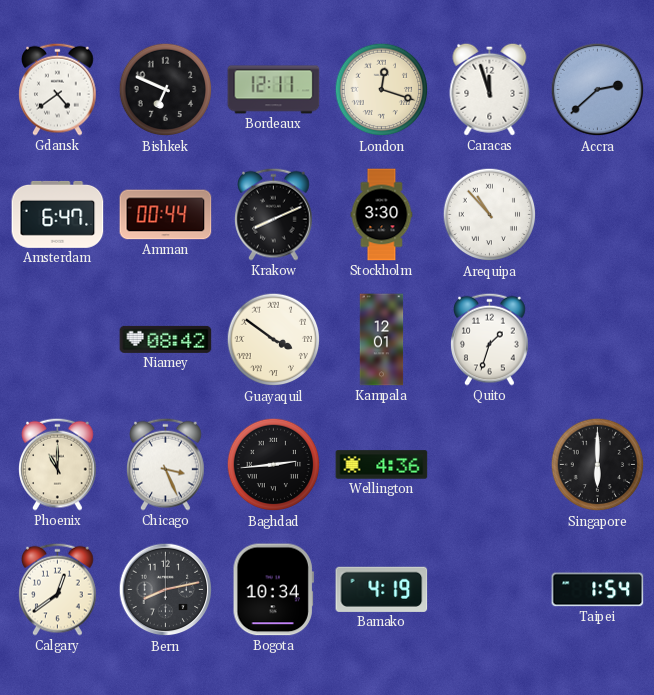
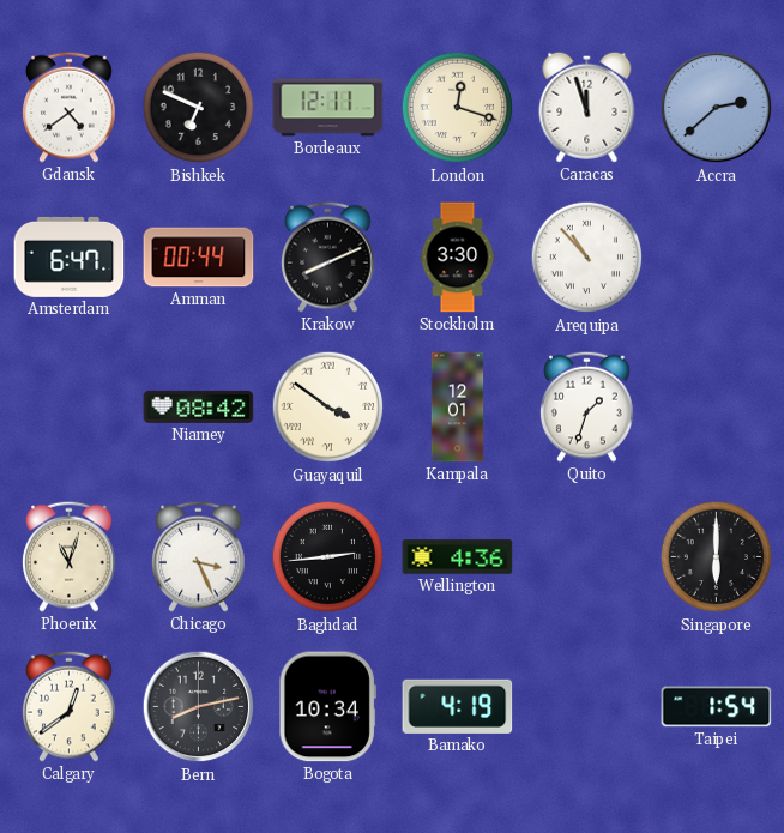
Phoenix: 11:00 -> 11:03
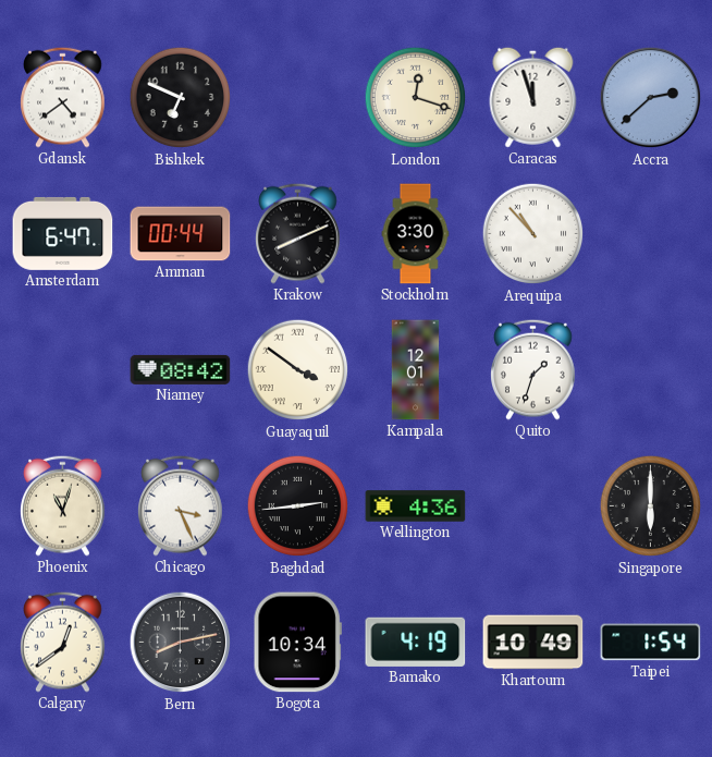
Bordeaux: 12:11 -> none
Khartoum: none -> 10:49
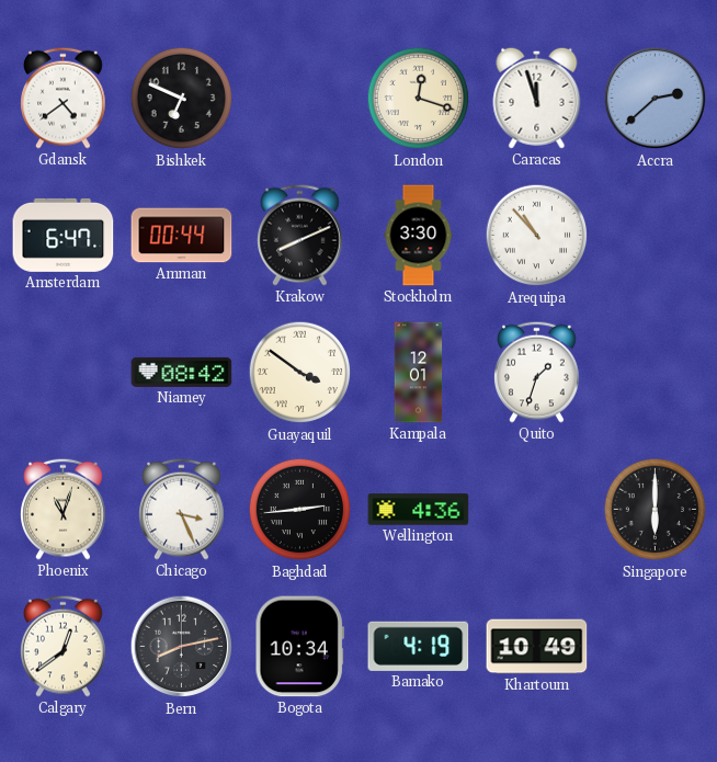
Taipei: 1:54 -> none
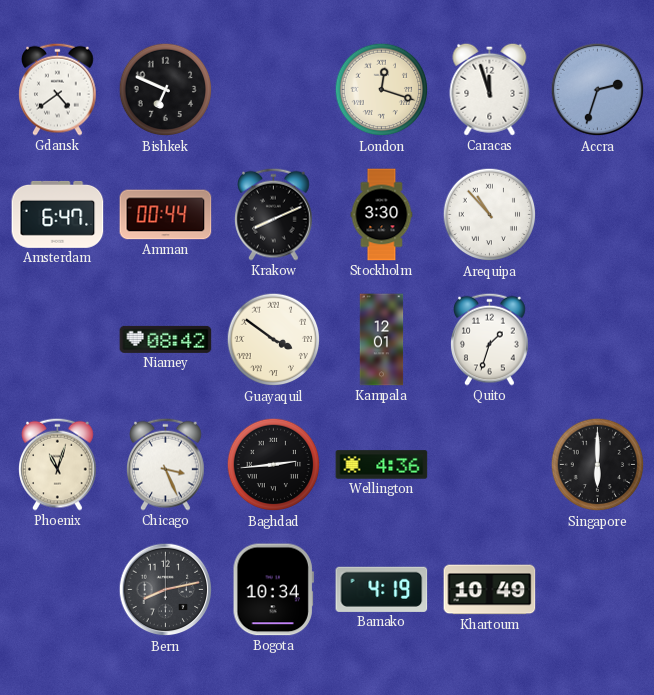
Accra: 2:38 -> 2:33
Calgary: 12:39 -> none
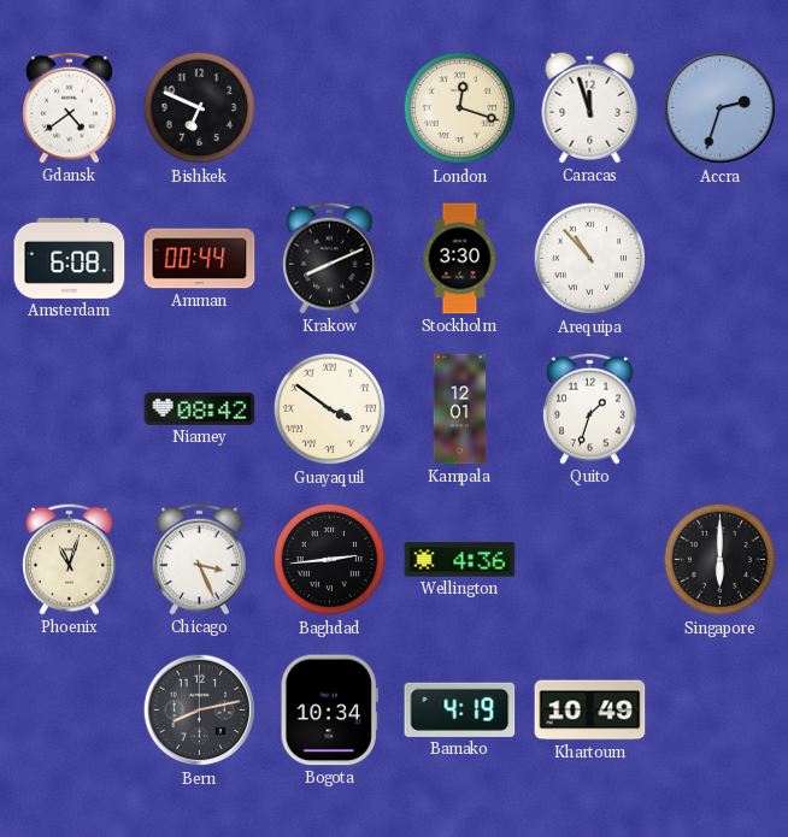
Amsterdam: 6:47 -> 6:08
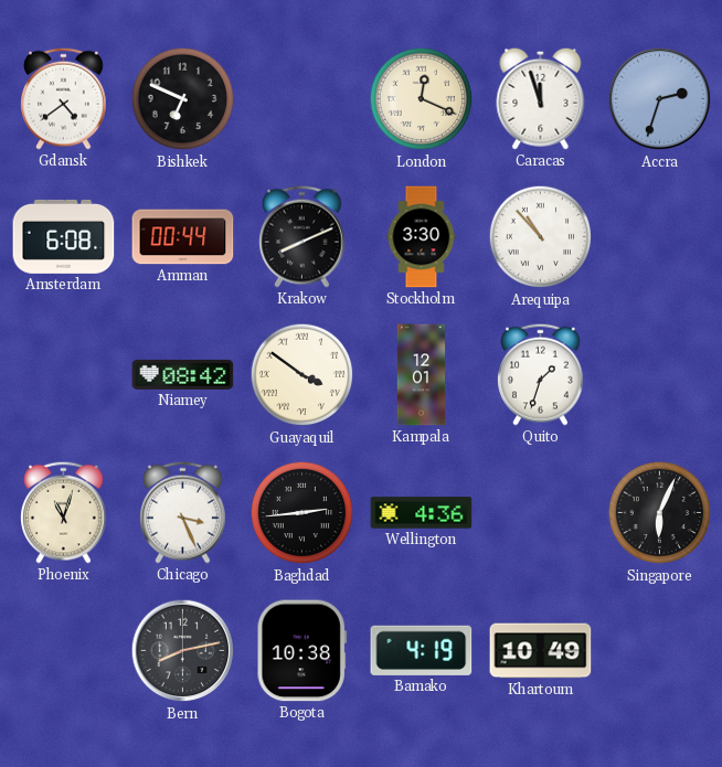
London: 12:18 -> 12:19
Singapore: 6:00 -> 6:04
Bogota: 10:34 -> 10:38
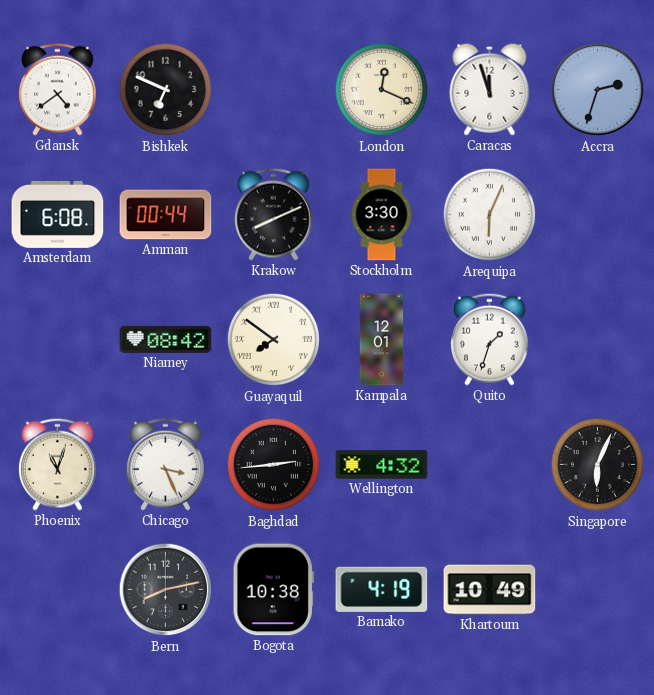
Arequipa: 10:53 -> 6:04
Guayaquil: 3:51 -> 7:51
Wellington: 4:36 -> 4:32
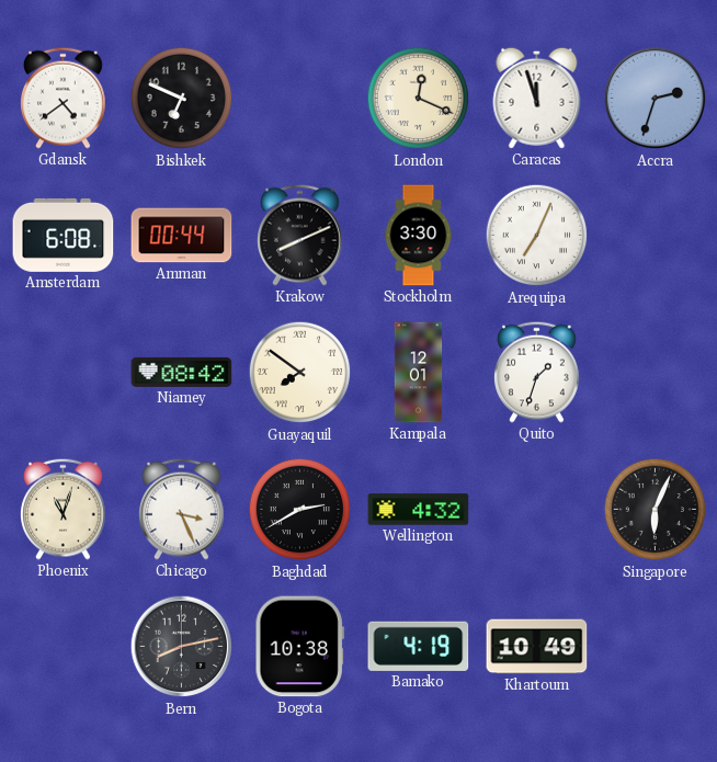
Arequipa: 6:04 -> 7:04
Baghdad: 2:44 -> 2:40
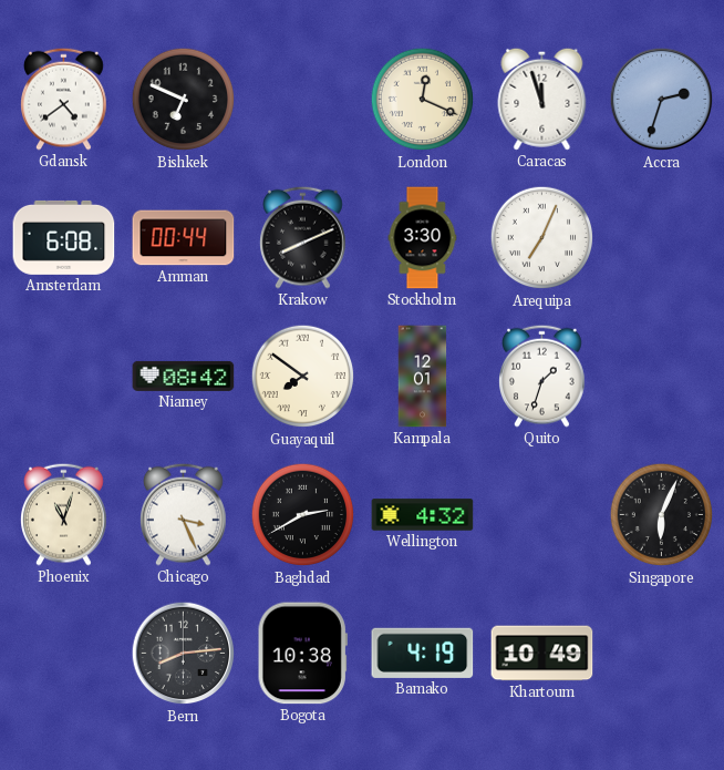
Bern: 8:13 -> 8:14
